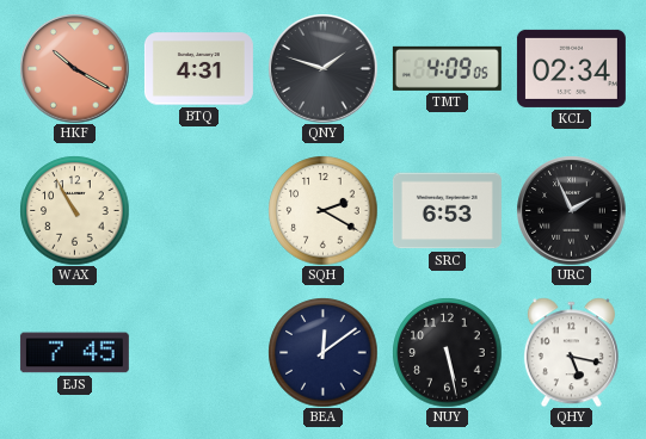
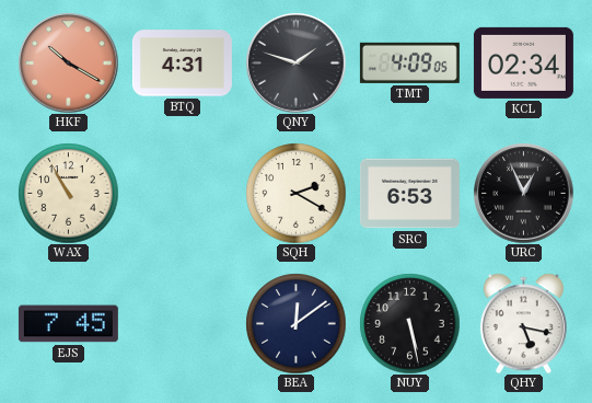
URC: 1:56 -> 12:56
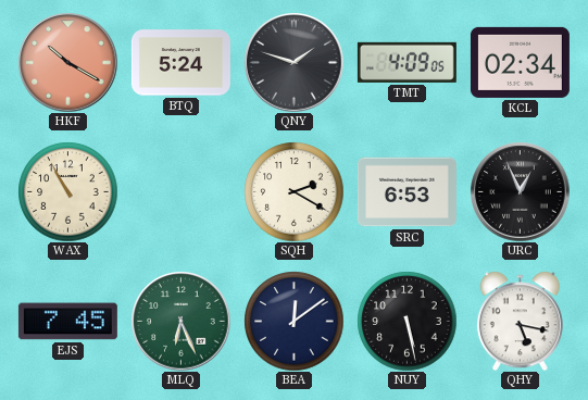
BTQ: 4:31 -> 5:24
MLQ: none -> 6:26
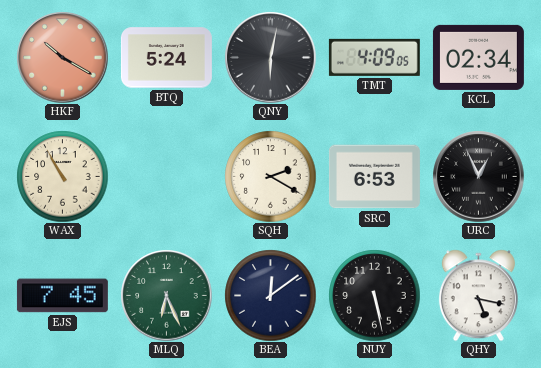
QNY: 1:48 -> 6:02
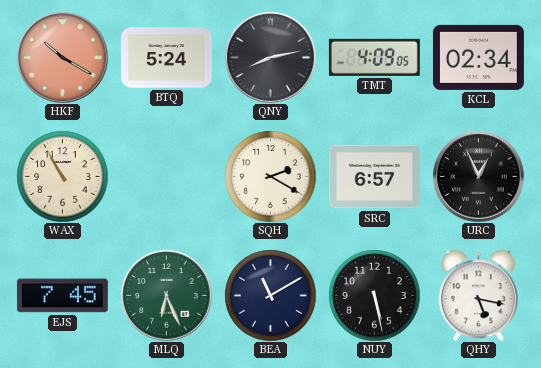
QNY: 6:02 -> 8:13
SRC: 6:53 -> 6:57
BEA: 12:09 -> 11:10
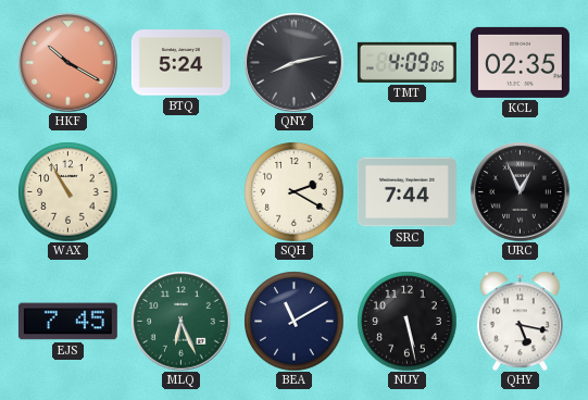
KCL: 02:34 -> 02:35
SRC: 6:57 -> 7:44
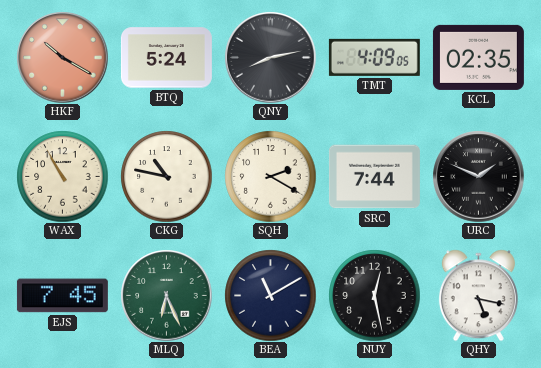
CKG: none -> 10:47
URC: 12:56 -> 1:49
NUY: 5:28 -> 12:28
